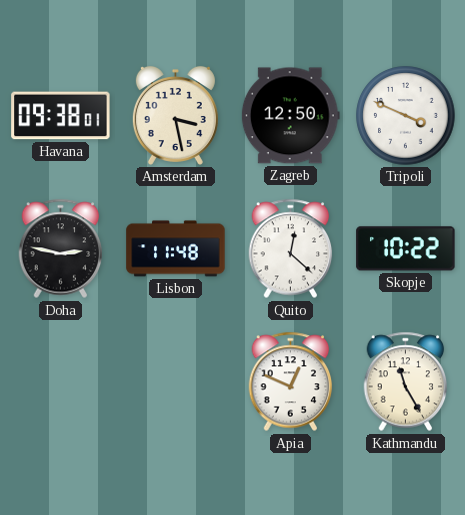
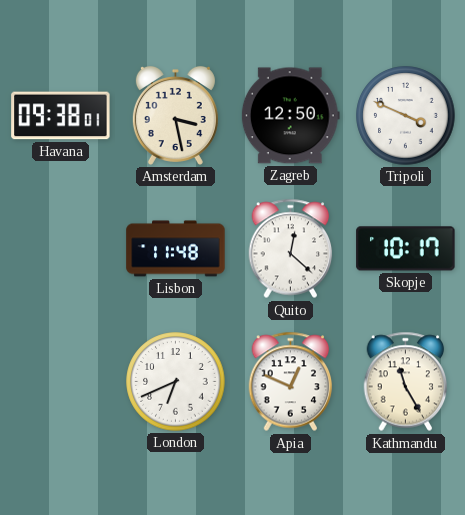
Doha: 2:47 -> none
Skopje: 10:22 -> 10:17
London: none -> 6:41
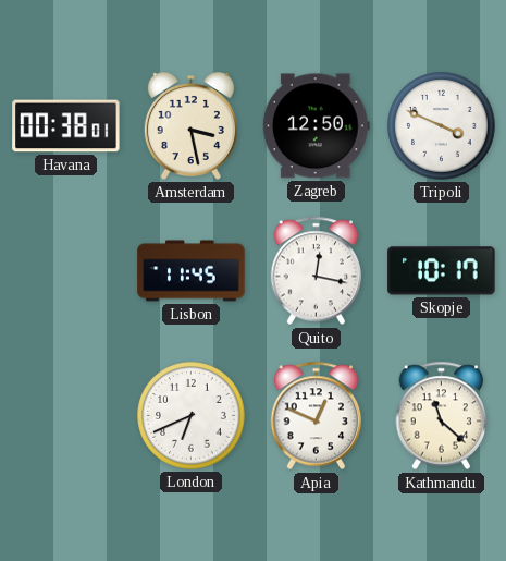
Havana: 09:38 -> 00:38
Lisbon: 11:48 -> 11:45
Quito: 12:22 -> 12:17
Kathmandu: 11:25 -> 11:22
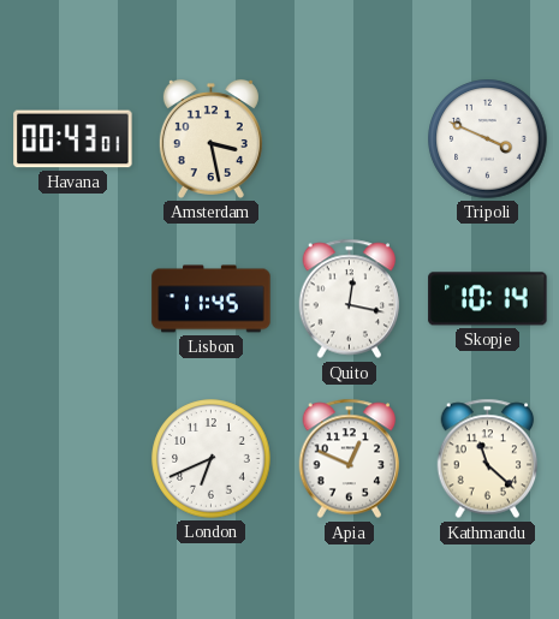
Havana: 00:38 -> 00:43
Zagreb: 12:50 -> none
Skopje: 10:17 -> 10:14
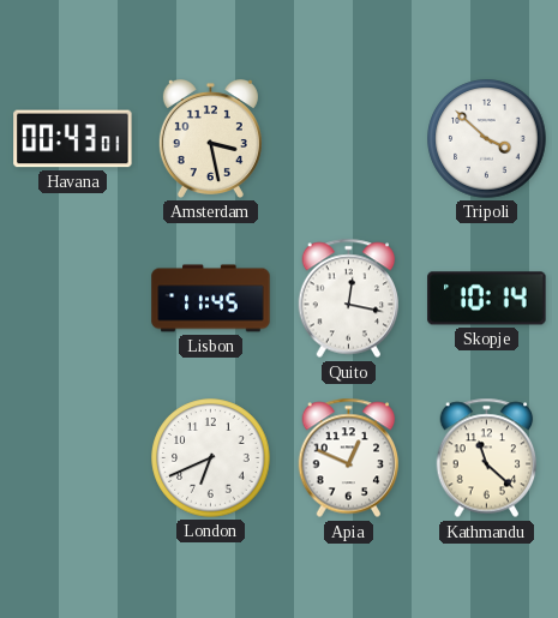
Tripoli: 3:49 -> 3:52
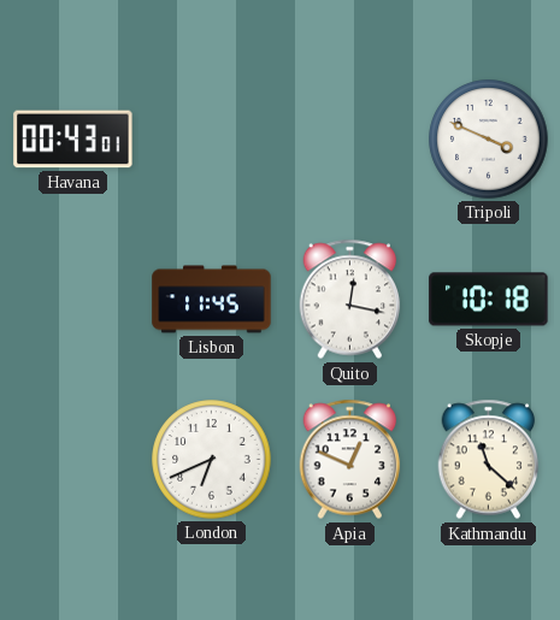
Amsterdam: 3:28 -> none
Tripoli: 3:52 -> 3:49
Skopje: 10:14 -> 10:18
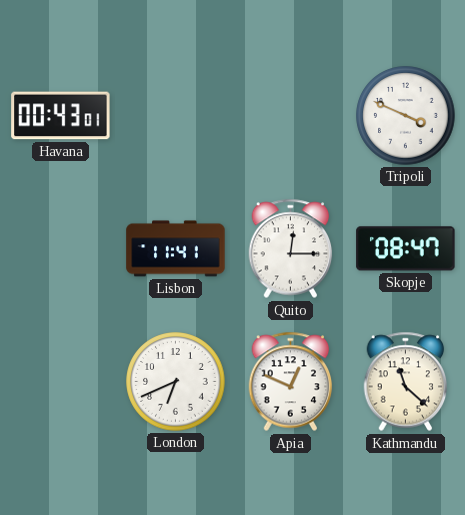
Lisbon: 11:45 -> 11:41
Quito: 12:17 -> 12:15
Skopje: 10:18 -> 08:47
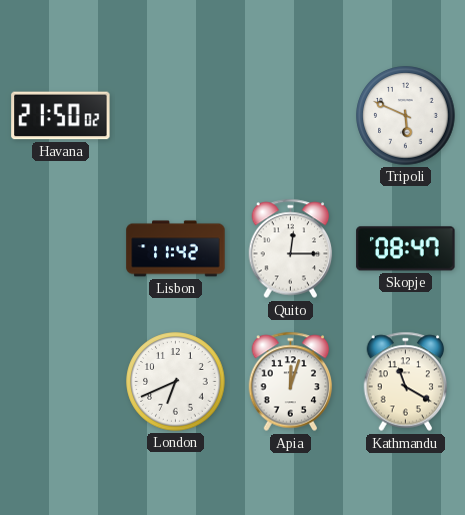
Havana: 00:43 -> 21:50
Tripoli: 3:49 -> 5:49
Lisbon: 11:41 -> 11:42
Apia: 12:49 -> 12:03
Kathmandu: 11:22 -> 11:20
